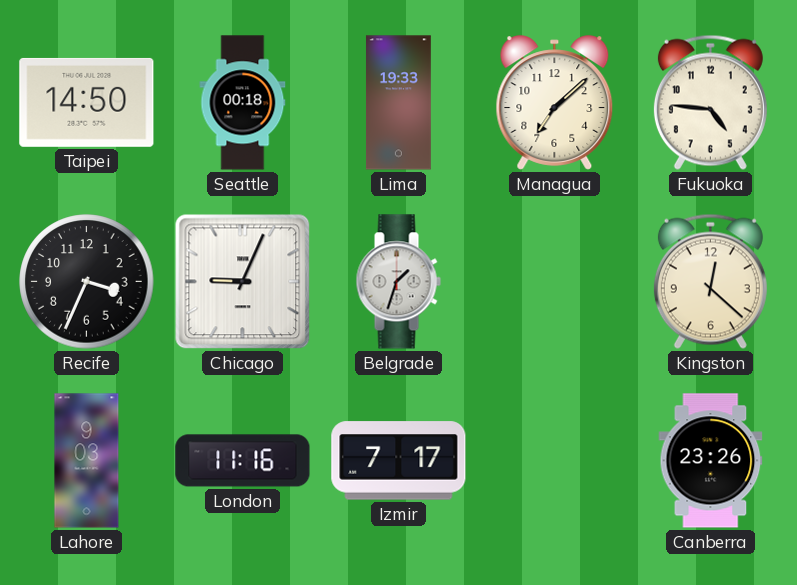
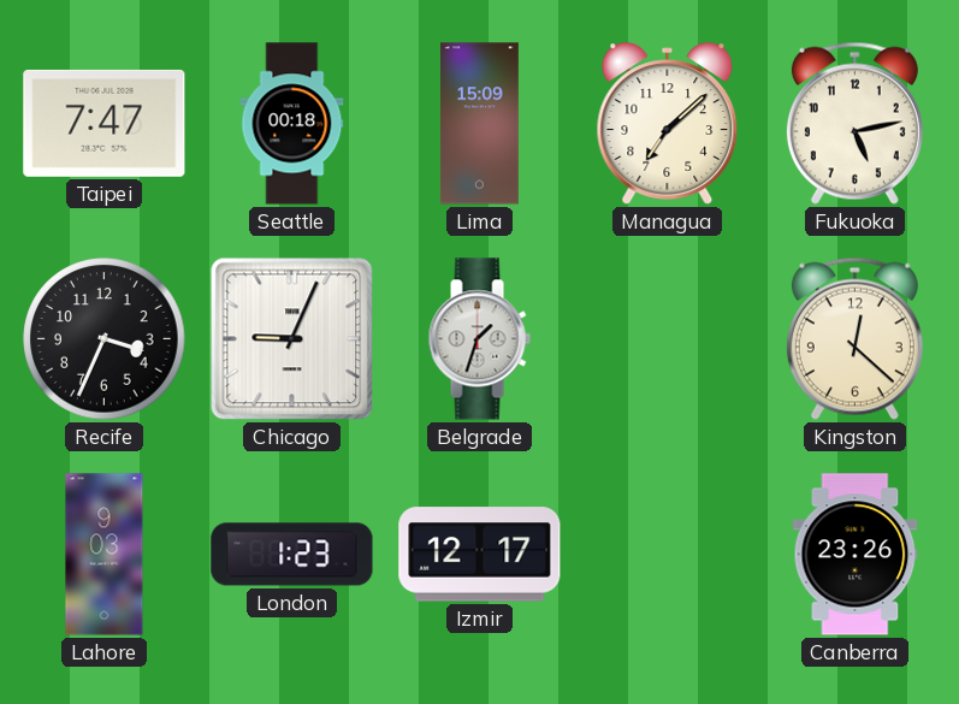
Taipei: 14:50 -> 7:47
Lima: 19:33 -> 15:09
Fukuoka: 4:46 -> 5:13
London: 11:16 -> 1:23
Izmir: 7:17 -> 12:17
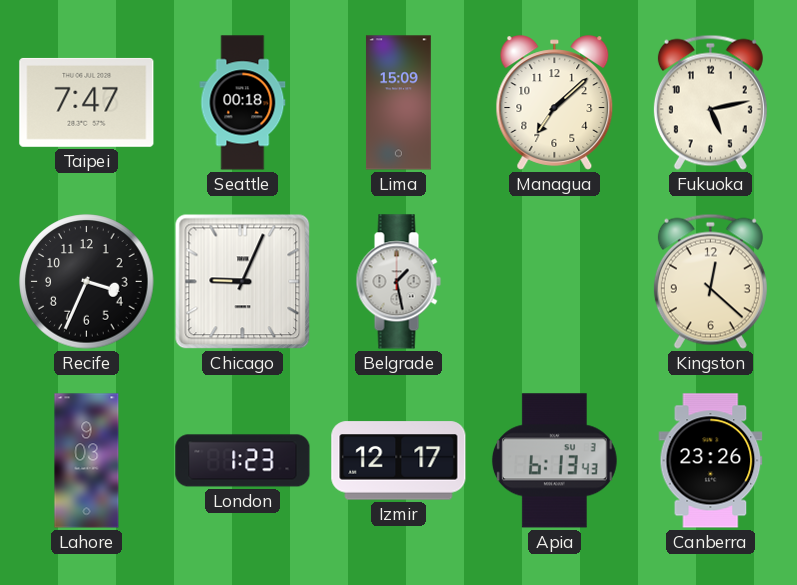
Belgrade: 1:33 -> 1:28
Apia: none -> 6:13
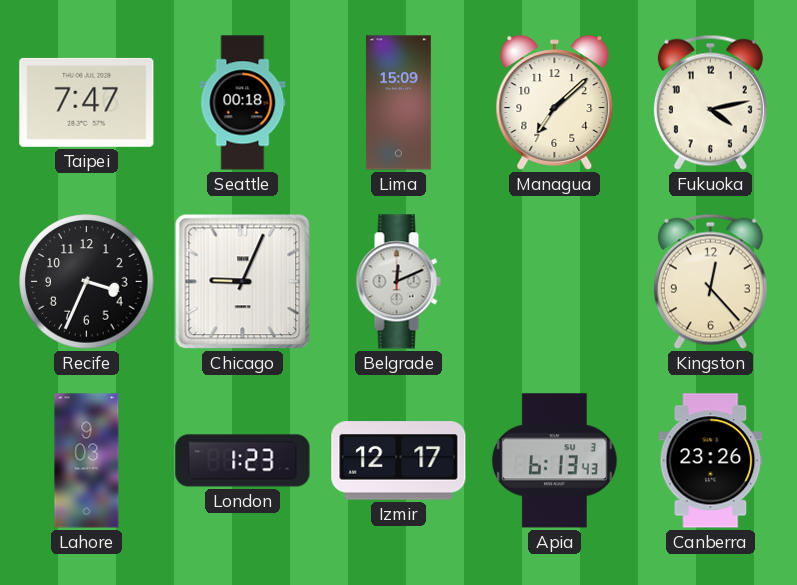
Fukuoka: 5:13 -> 4:13
Belgrade: 1:28 -> 12:11
Kingston: 12:22 -> 12:23
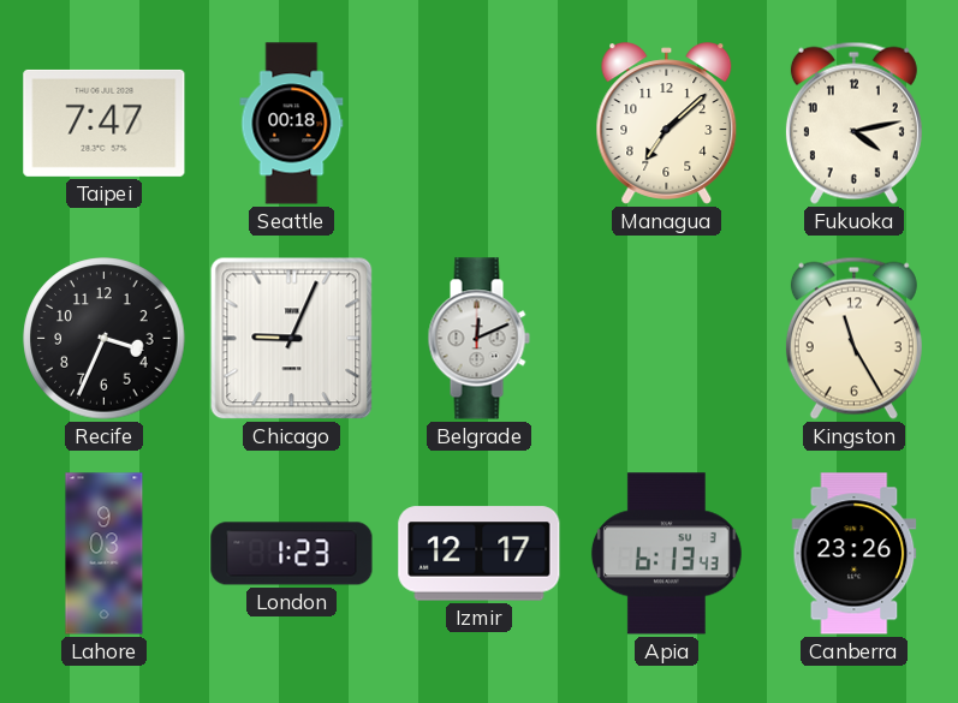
Lima: 15:09 -> none
Kingston: 12:23 -> 11:25
